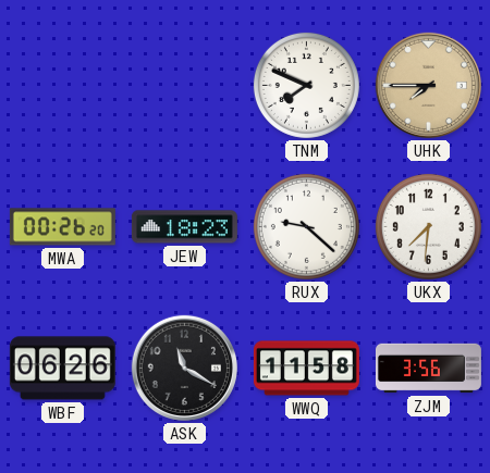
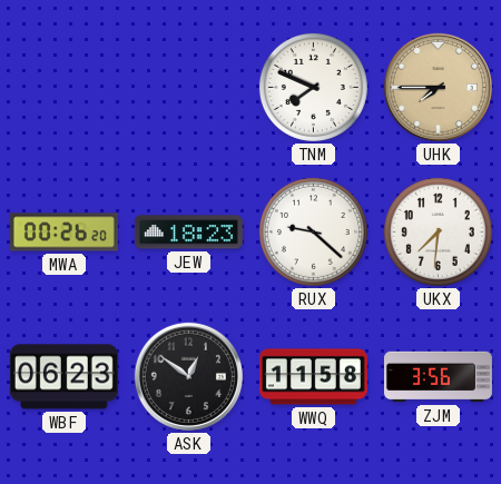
WBF: 06:26 -> 06:23
ASK: 11:20 -> 12:51
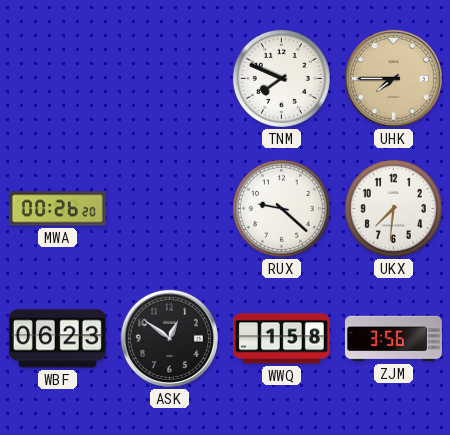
JEW: 18:23 -> none
WWQ: 11:58 -> 1:58
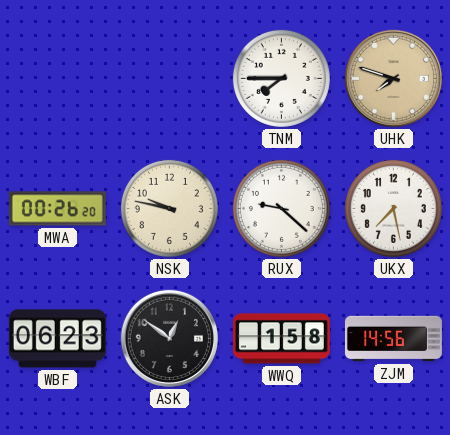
TNM: 7:49 -> 7:45
UHK: 7:45 -> 7:48
NSK: none -> 9:47
UKX: 7:31 -> 7:28
ZJM: 3:56 -> 14:56
